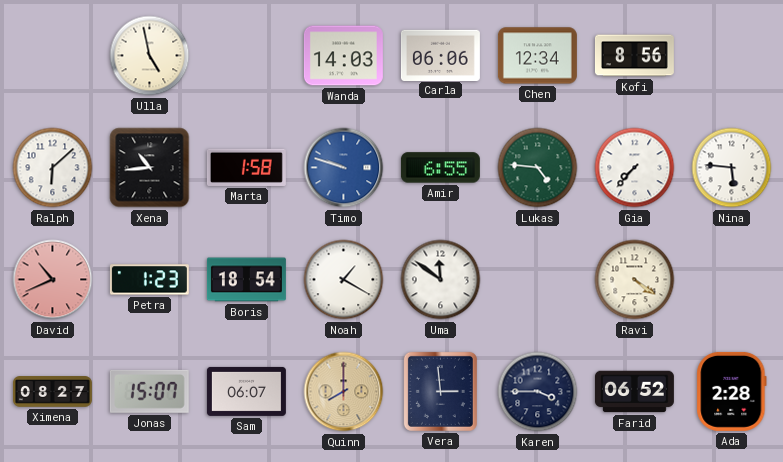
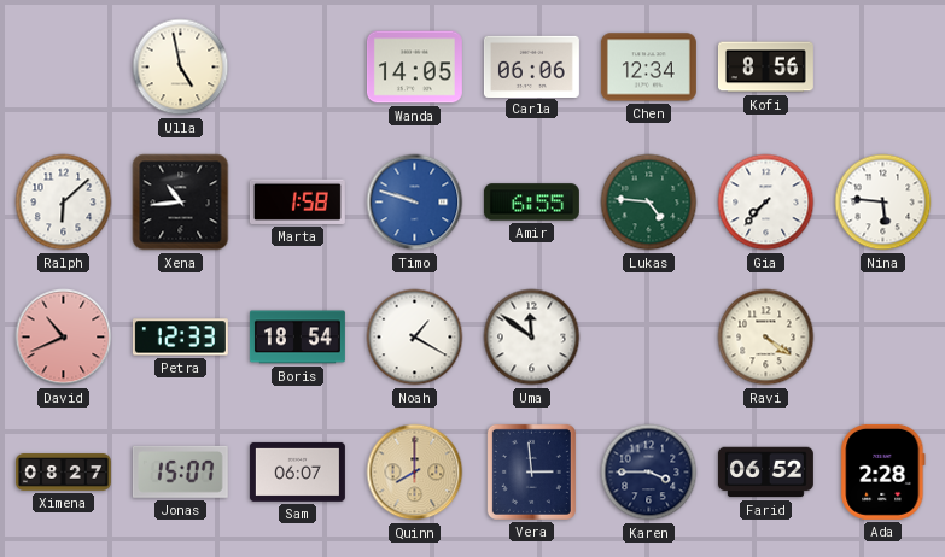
Wanda: 14:03 -> 14:05
Petra: 1:23 -> 12:33
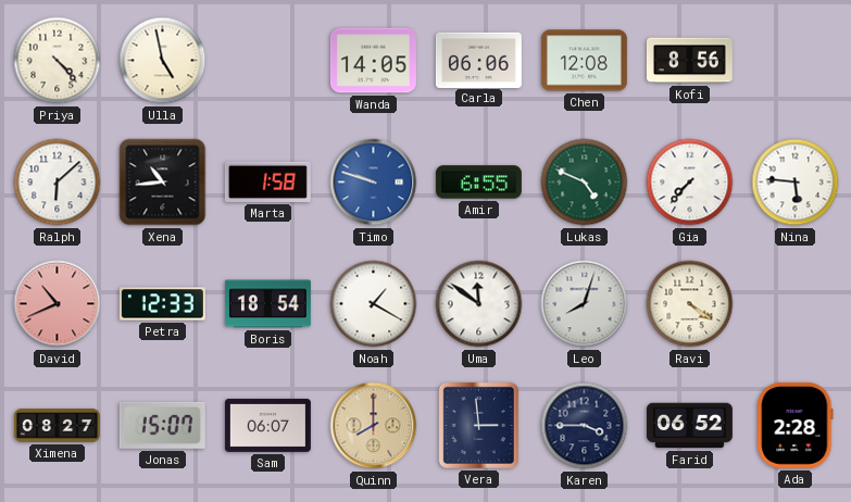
Priya: none -> 4:23
Chen: 12:34 -> 12:08
Lukas: 4:46 -> 4:49
Leo: none -> 8:03
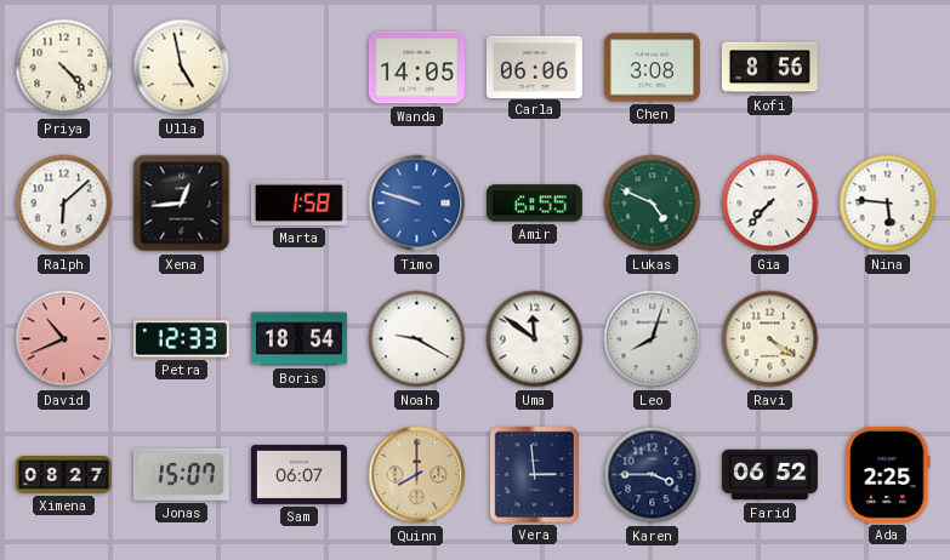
Chen: 12:08 -> 3:08
Xena: 10:44 -> 12:44
Noah: 1:20 -> 9:20
Ada: 2:28 -> 2:25
